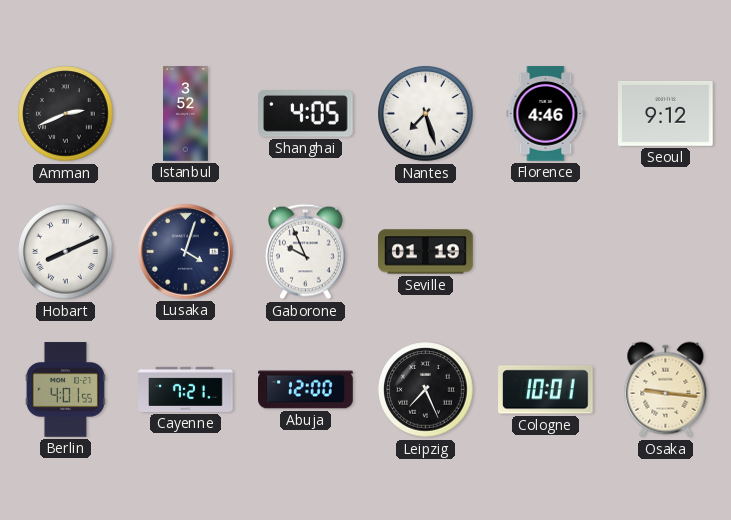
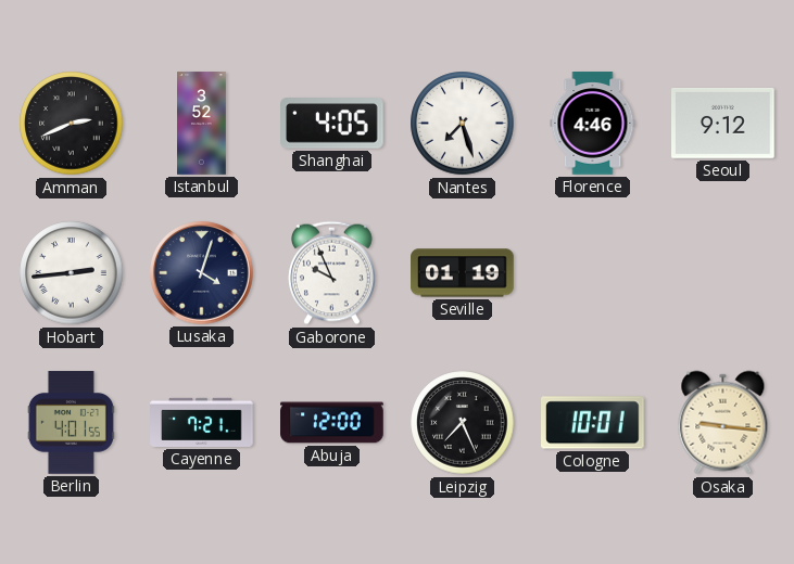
Hobart: 8:11 -> 2:44
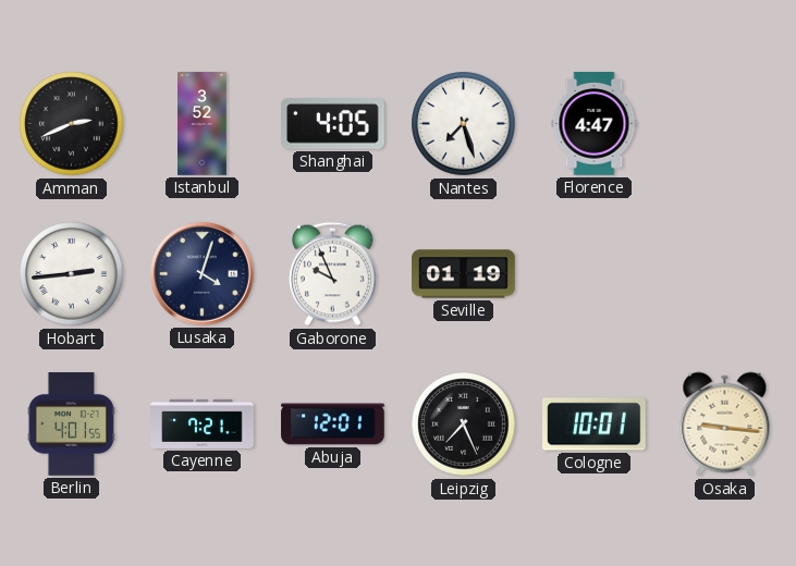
Florence: 4:46 -> 4:47
Seoul: 9:12 -> none
Abuja: 12:00 -> 12:01
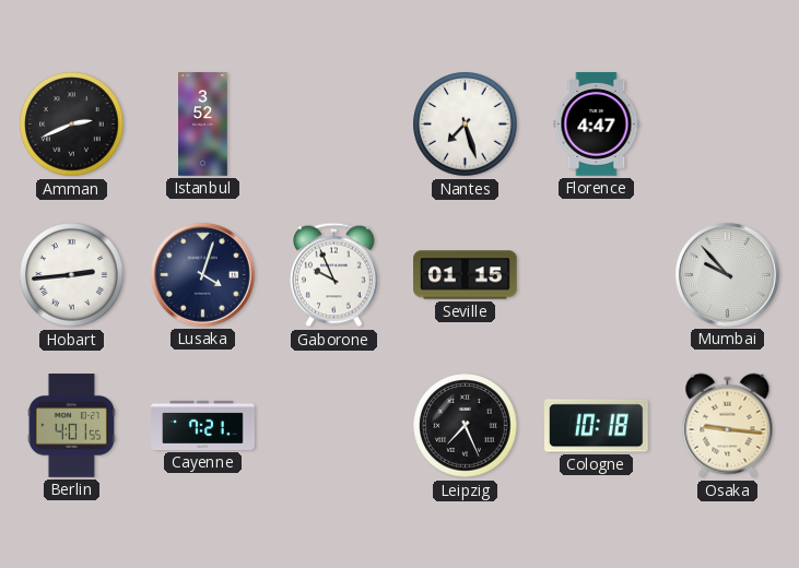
Shanghai: 4:05 -> none
Seville: 01:19 -> 01:15
Mumbai: none -> 9:53
Abuja: 12:01 -> none
Cologne: 10:01 -> 10:18
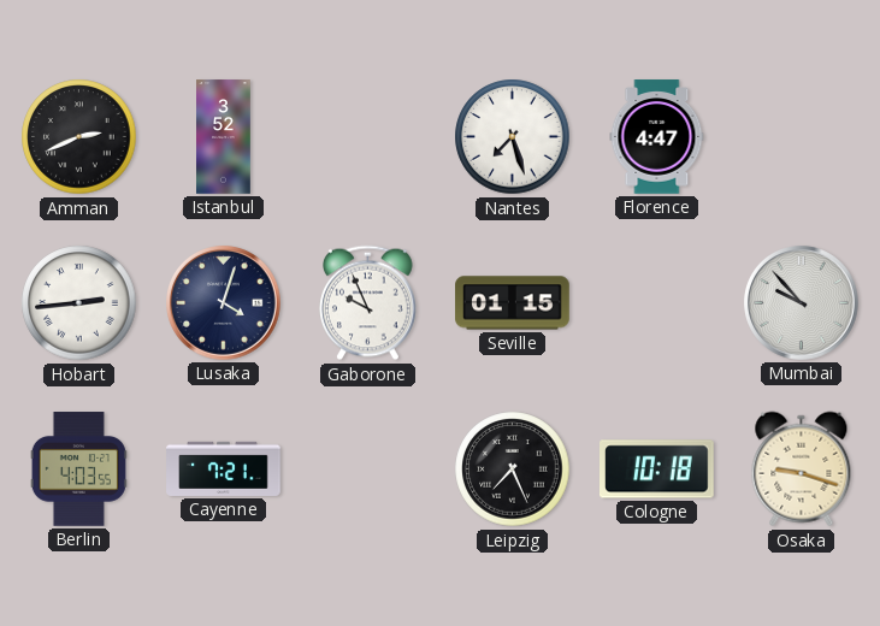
Berlin: 4:01 -> 4:03
Osaka: 9:16 -> 9:18
